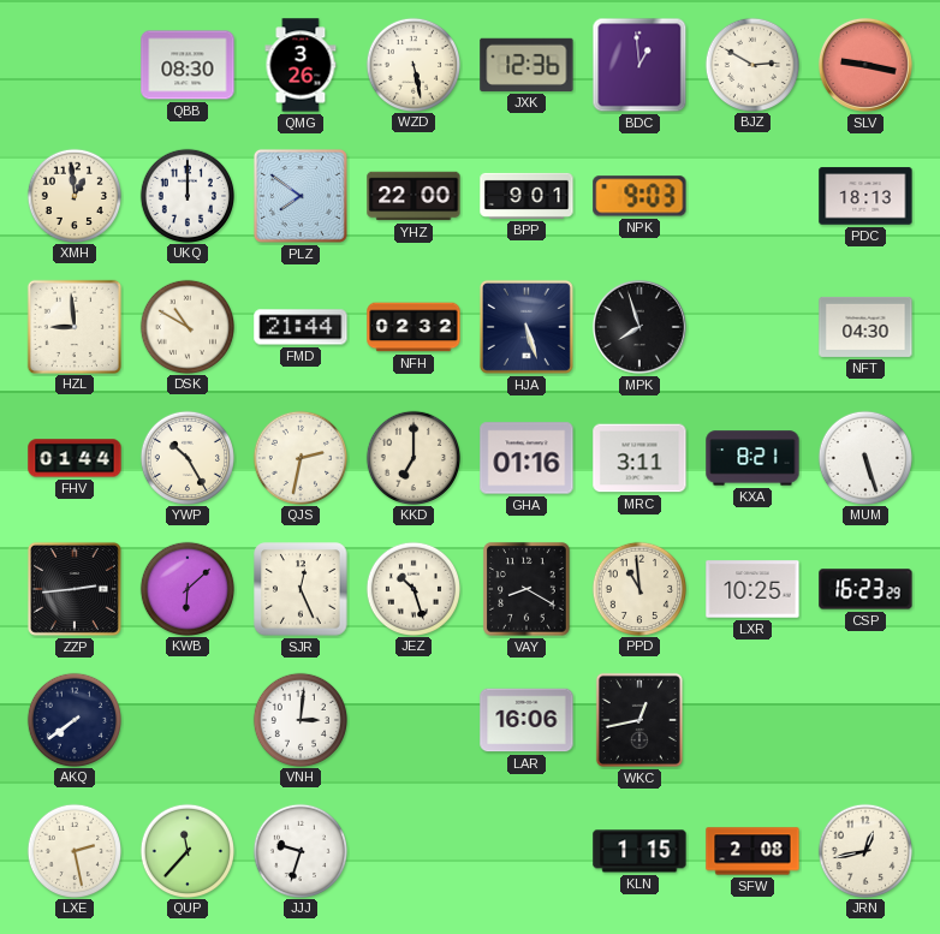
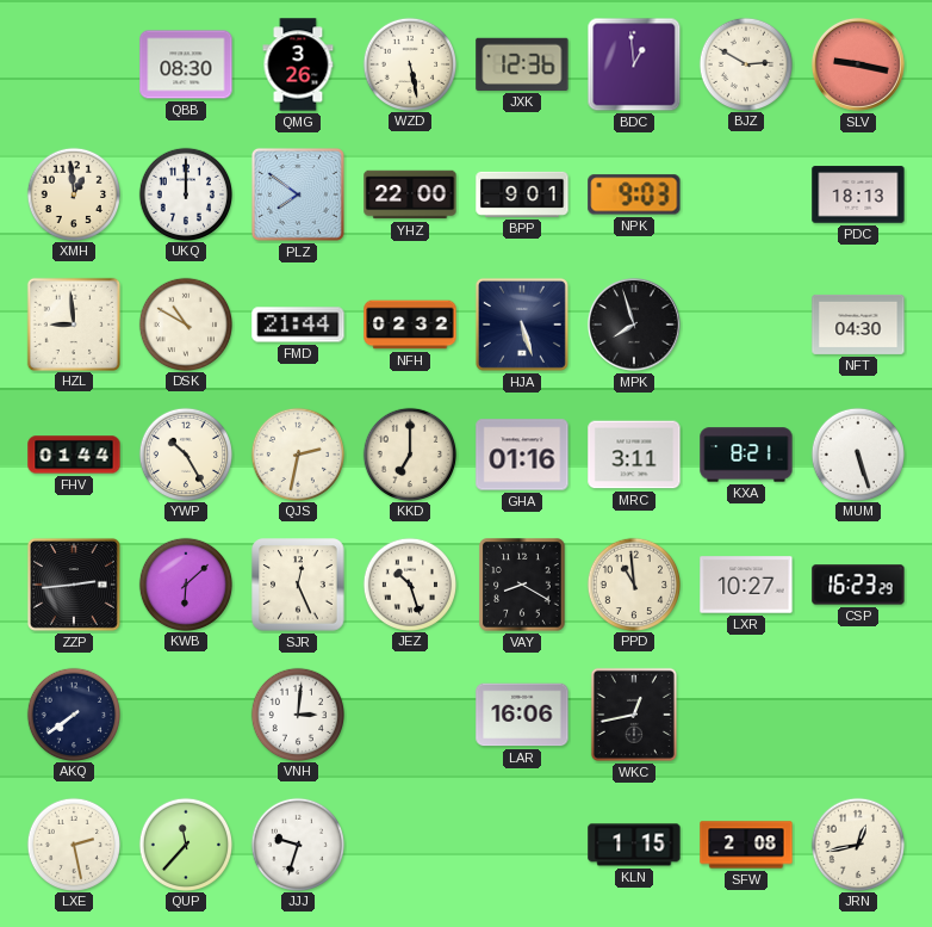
LXR: 10:25 -> 10:27
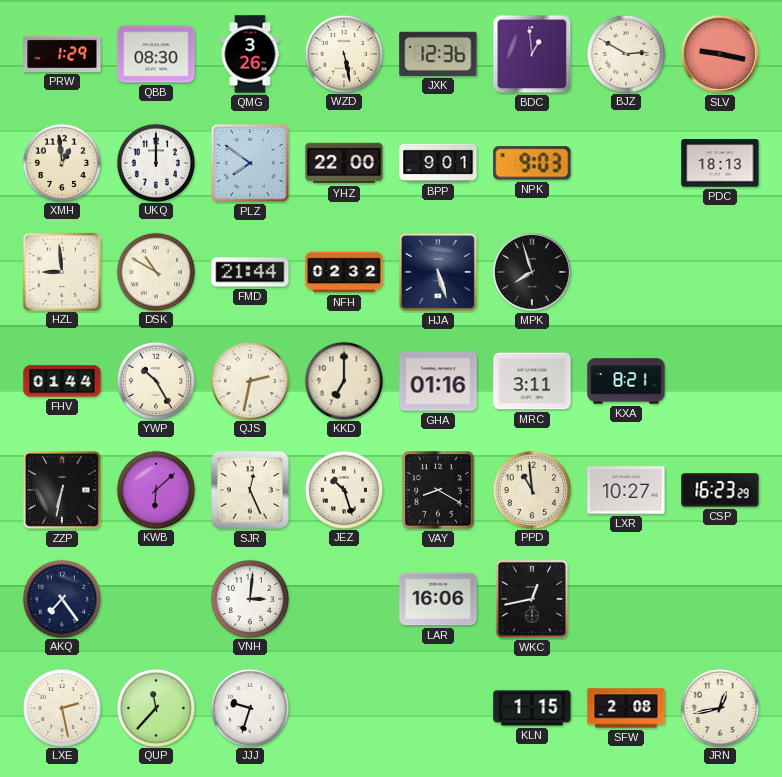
PRW: none -> 1:29
NFT: 04:30 -> none
MUM: 5:27 -> none
ZZP: 2:44 -> 6:32
AKQ: 7:39 -> 7:24
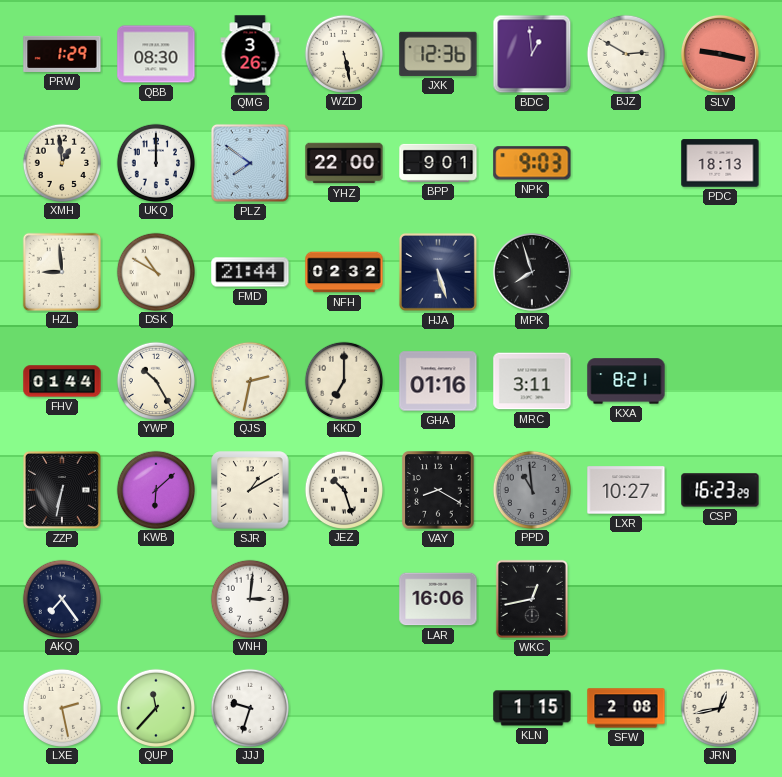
SJR: 12:26 -> 1:10
PPD dial: cream -> grey
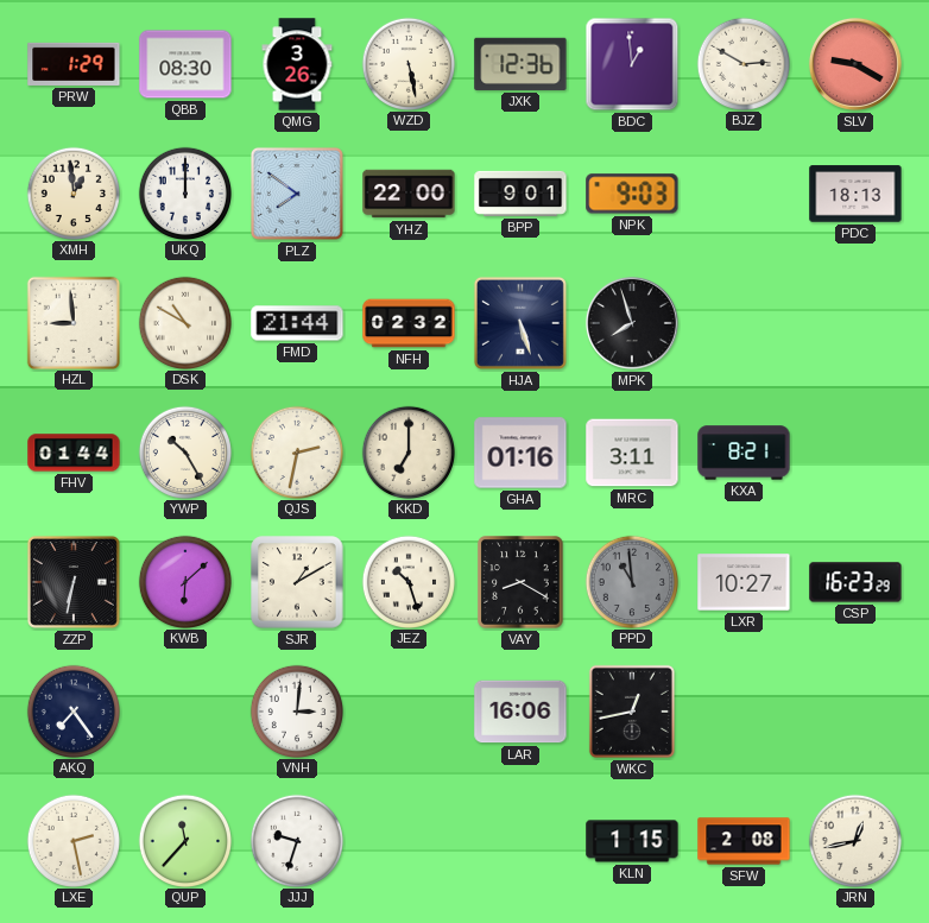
SLV: 9:17 -> 9:20
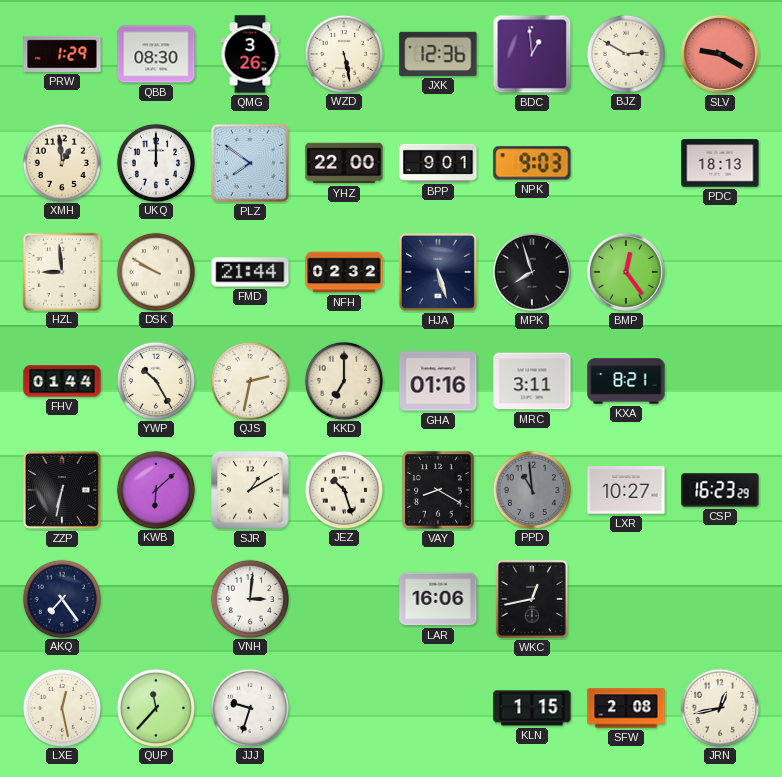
DSK: 10:50 -> 9:50
BMP: none -> 12:24
LXE: 2:28 -> 12:28
